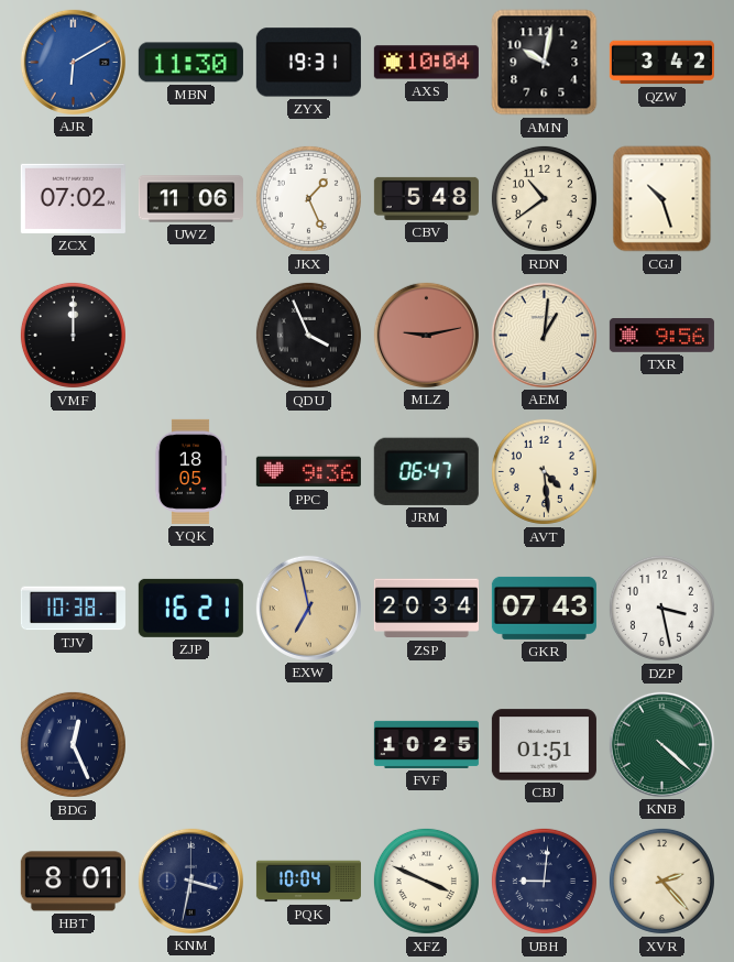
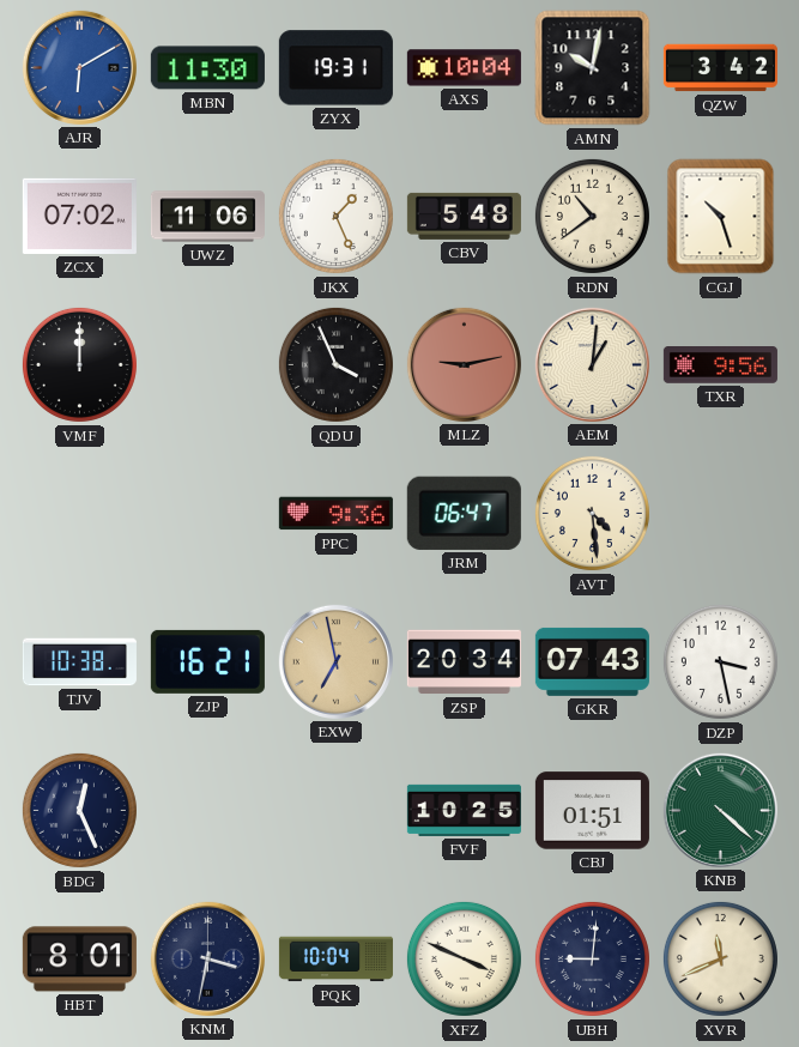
YQK: 18:05 -> none
XVR: 2:23 -> 11:41
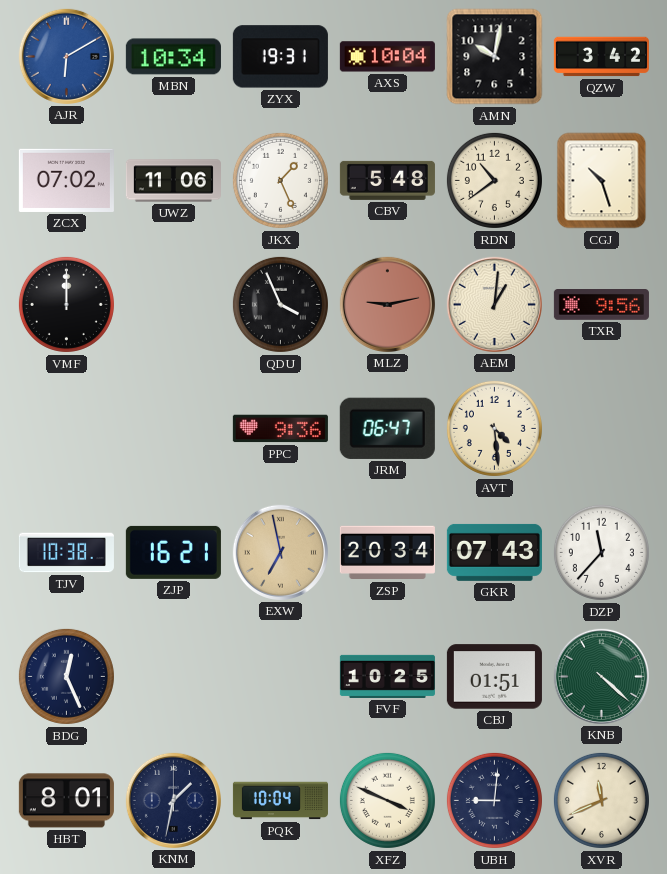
MBN: 11:30 -> 10:34
DZP: 3:28 -> 11:37
KNM: 3:32 -> 1:32
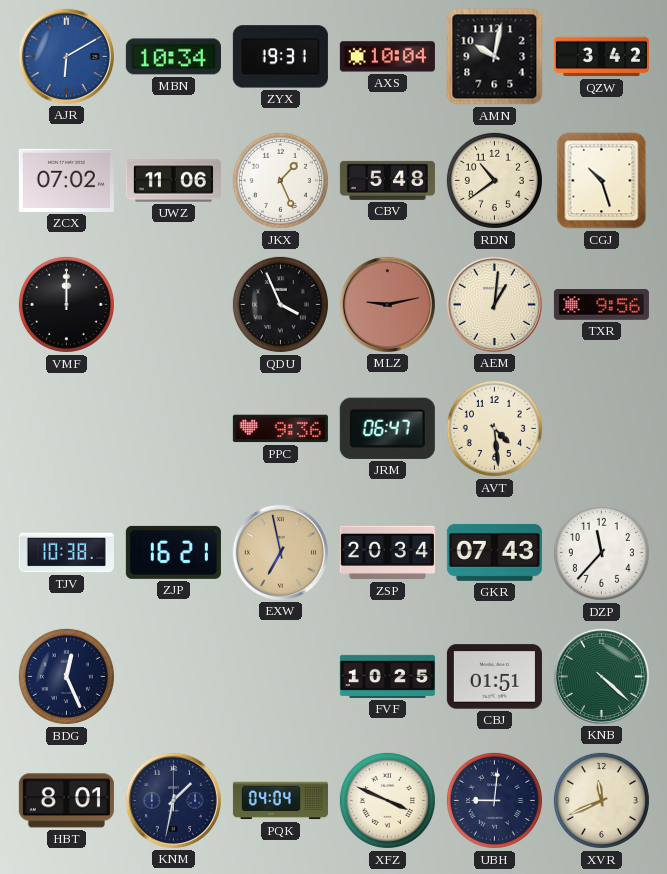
PQK: 10:04 -> 04:04
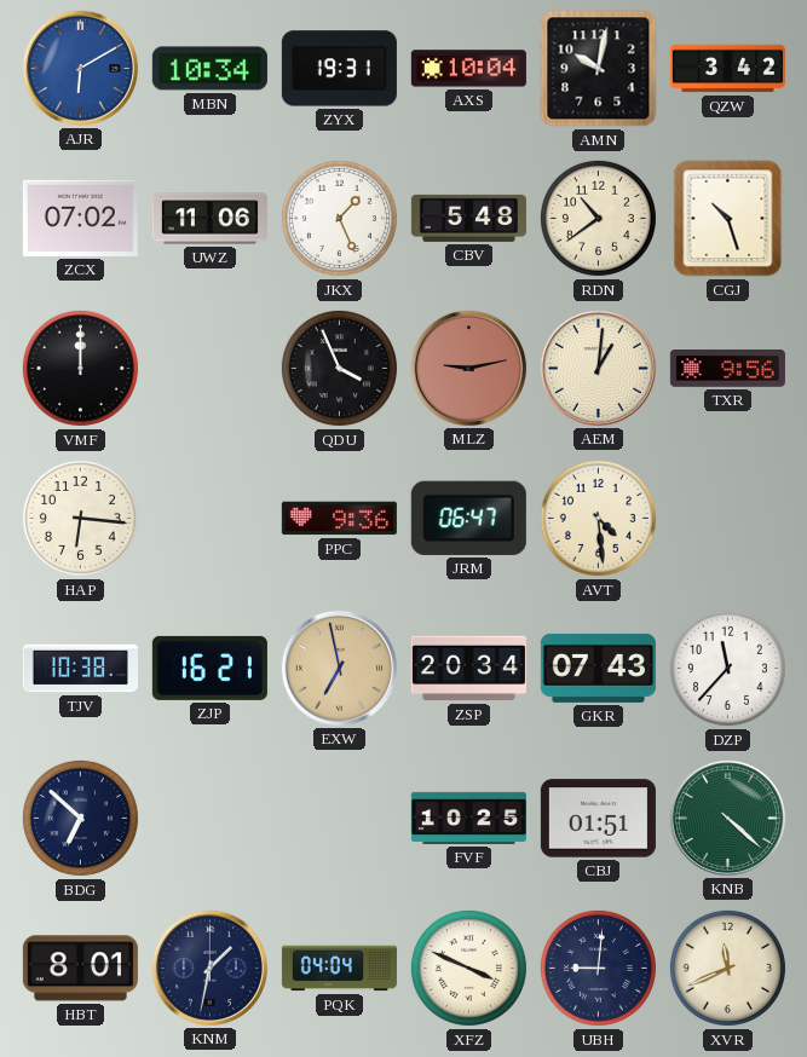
HAP: none -> 6:16
BDG: 12:26 -> 6:52
